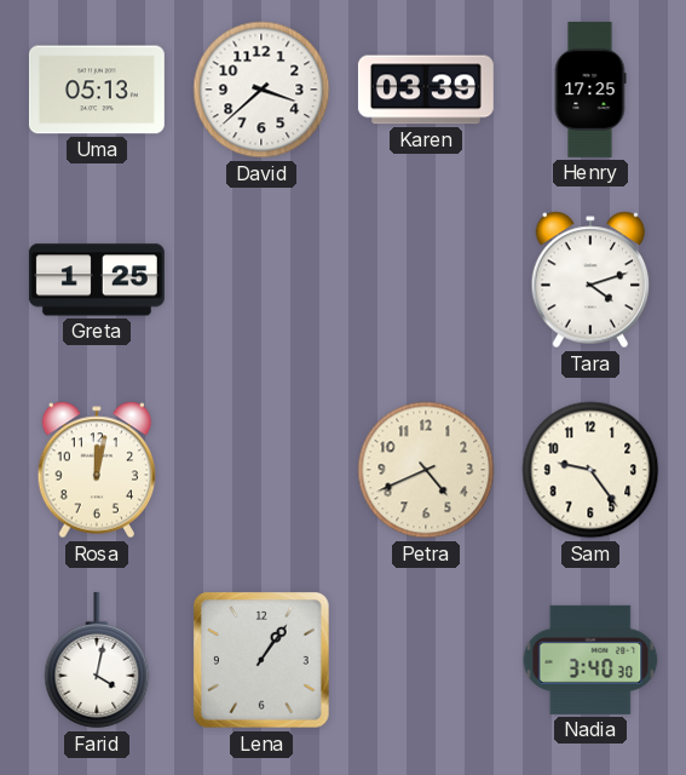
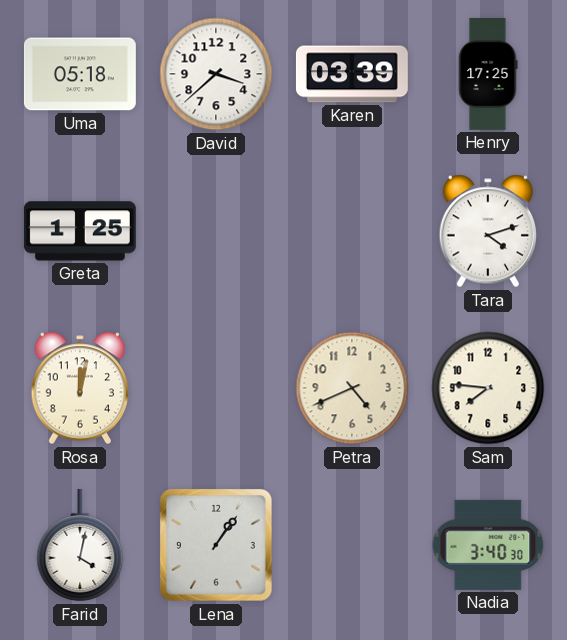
Uma: 05:13 -> 05:18
Sam: 9:24 -> 7:46
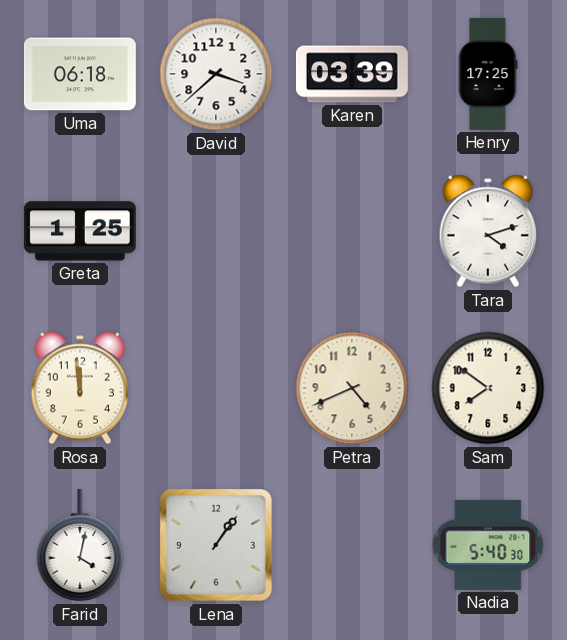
Uma: 05:18 -> 06:18
Rosa: 12:02 -> 11:59
Sam: 7:46 -> 7:51
Nadia: 3:40 -> 5:40
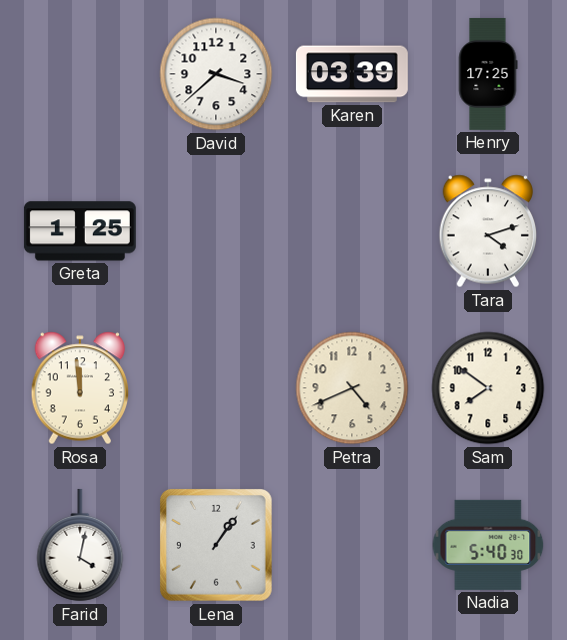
Uma: 06:18 -> none
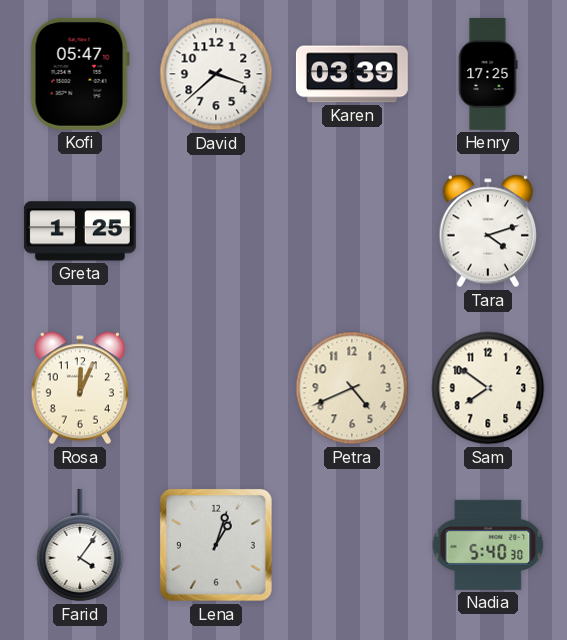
Kofi: none -> 05:47
Rosa: 11:59 -> 12:04
Farid: 4:02 -> 4:06
Lena: 1:06 -> 1:03
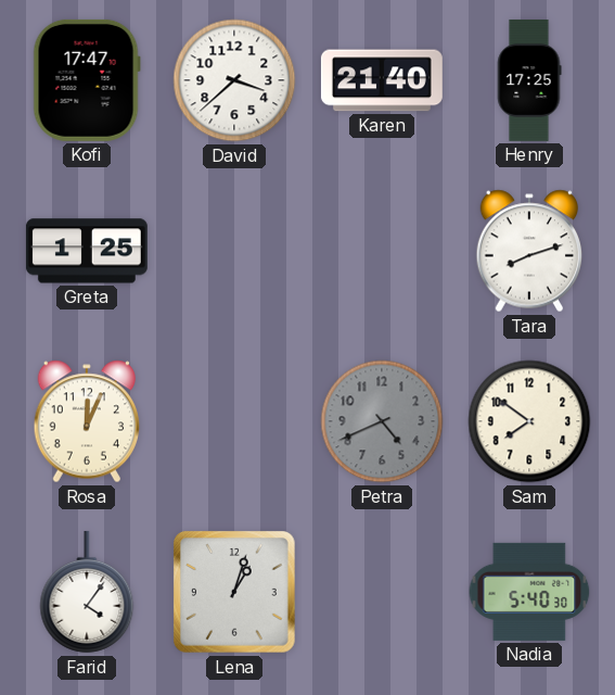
Kofi: 05:47 -> 17:47
Karen: 03:39 -> 21:40
Tara: 4:12 -> 8:12
Petra dial: cream -> grey
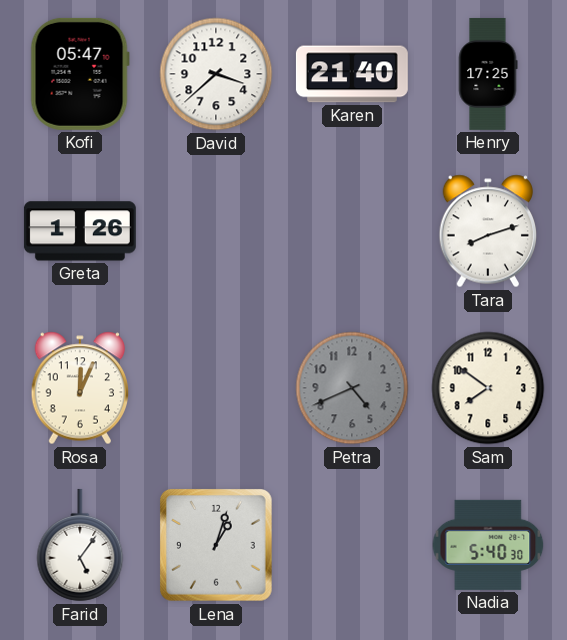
Kofi: 17:47 -> 05:47
Greta: 1:25 -> 1:26
Farid: 4:06 -> 5:06
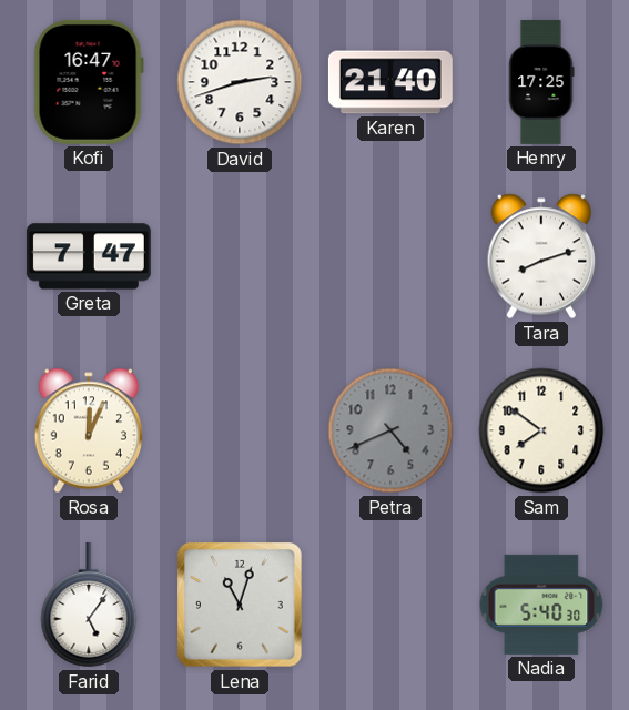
Kofi: 05:47 -> 16:47
David: 3:38 -> 2:42
Greta: 1:26 -> 7:47
Lena: 1:03 -> 11:03
